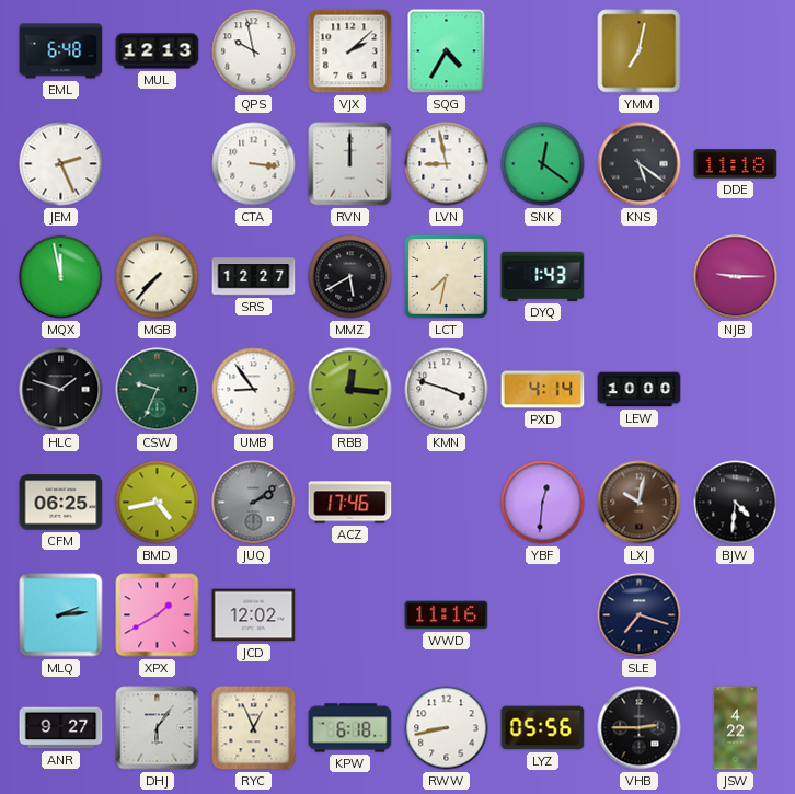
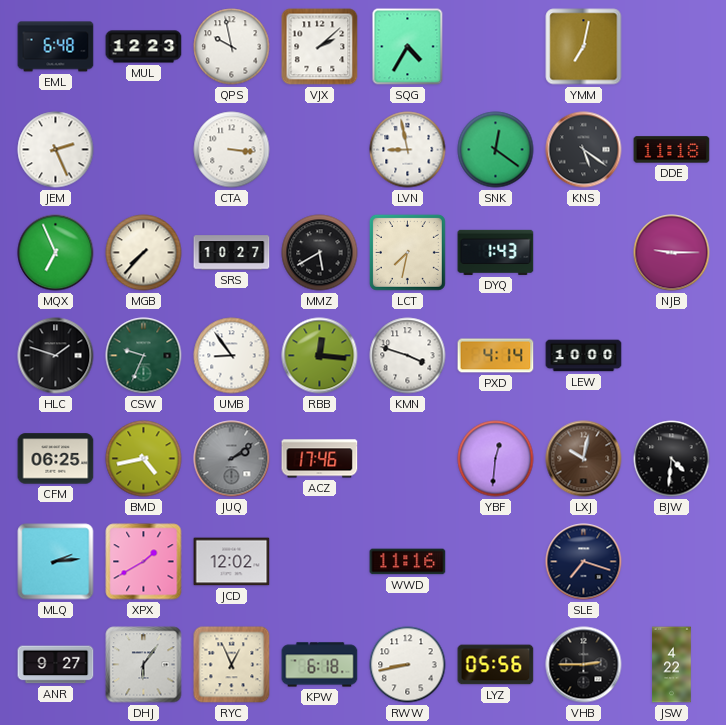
MUL: 12:13 -> 12:23
RVN: 12:00 -> none
MQX: 11:58 -> 6:56
SRS: 12:27 -> 10:27
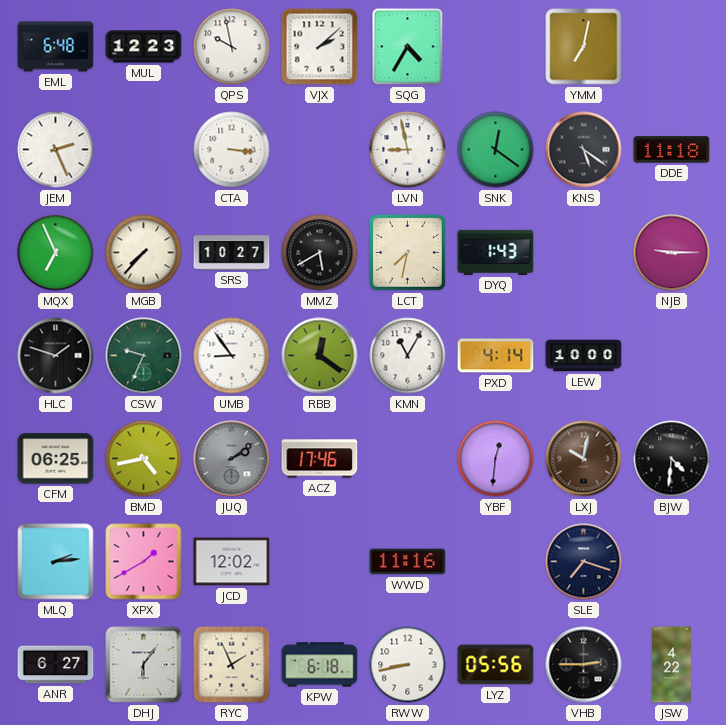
RBB: 12:16 -> 12:21
KMN: 3:48 -> 11:05
ANR: 9:27 -> 6:27
RYC: 12:56 -> 1:56
